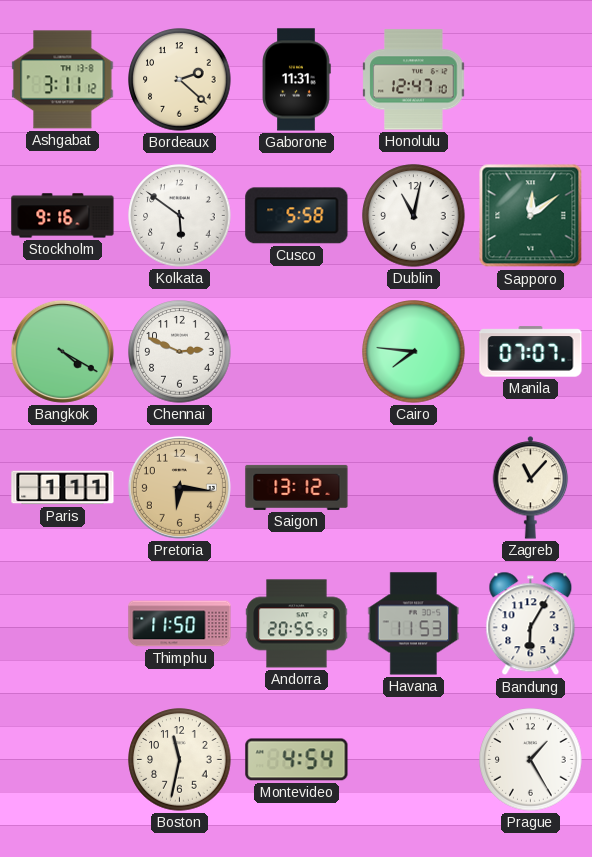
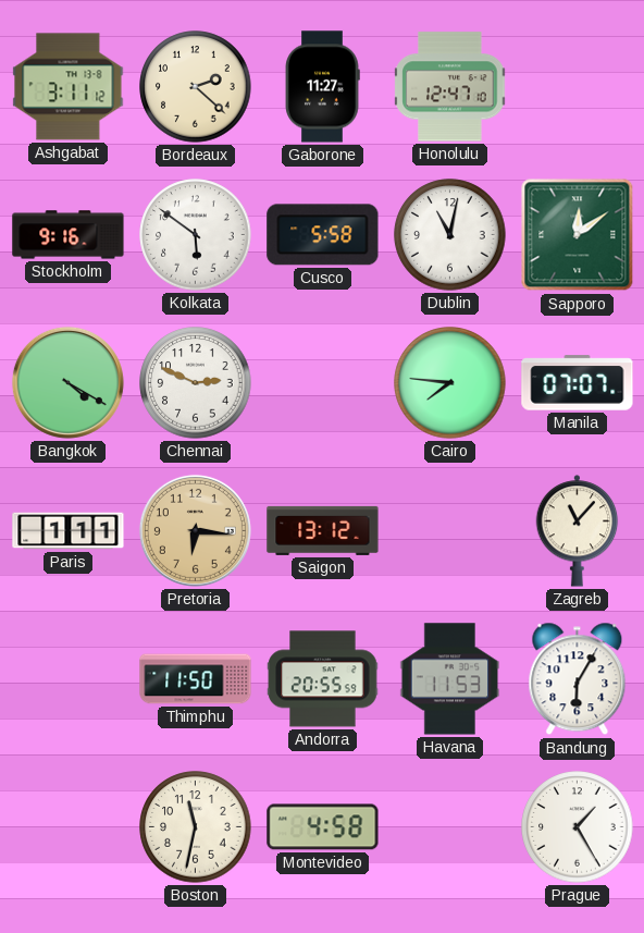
Gaborone: 11:31 -> 11:27
Montevideo: 4:54 -> 4:58
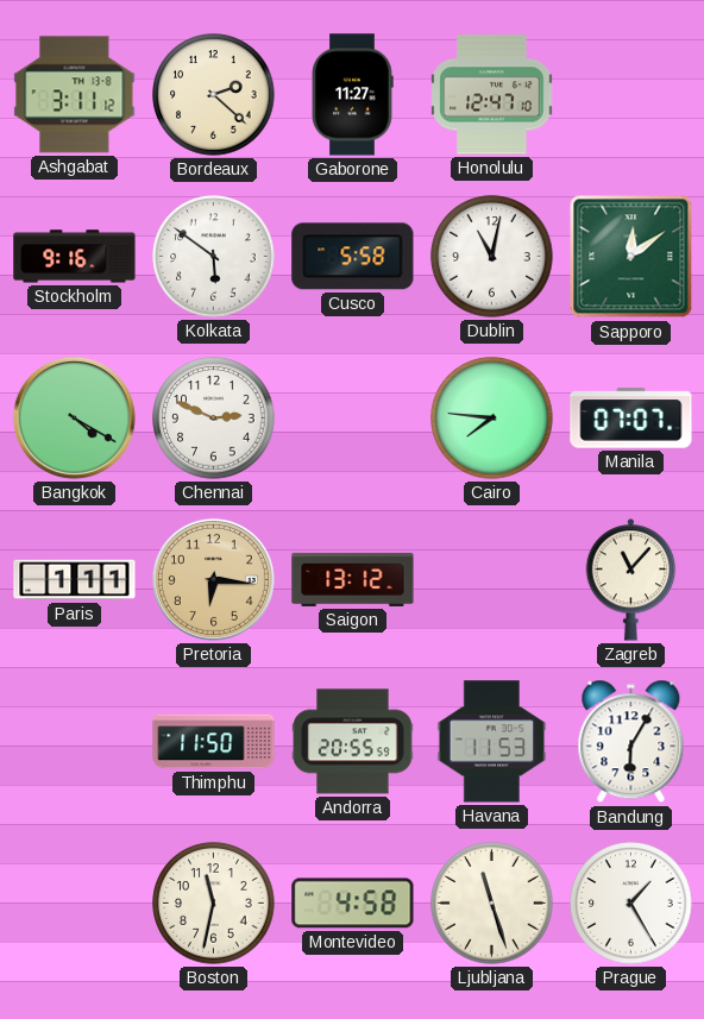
Ljubljana: none -> 11:27
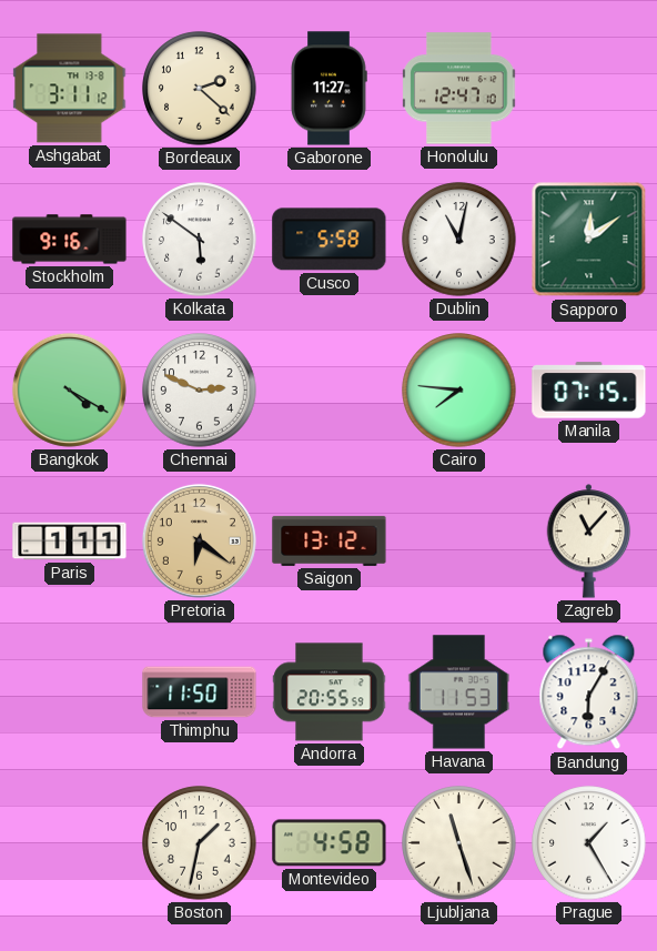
Manila: 07:07 -> 07:15
Pretoria: 6:16 -> 6:21
Boston: 11:32 -> 1:32
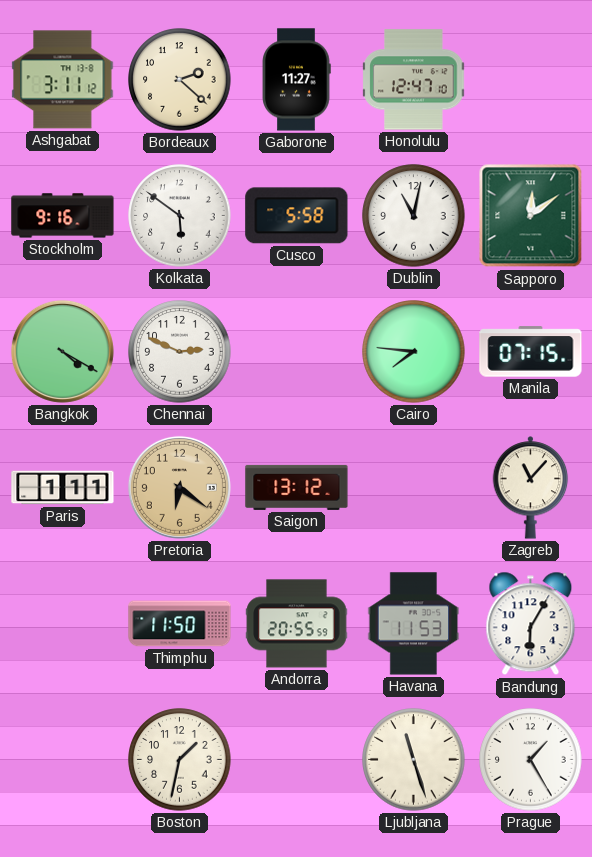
Montevideo: 4:58 -> none
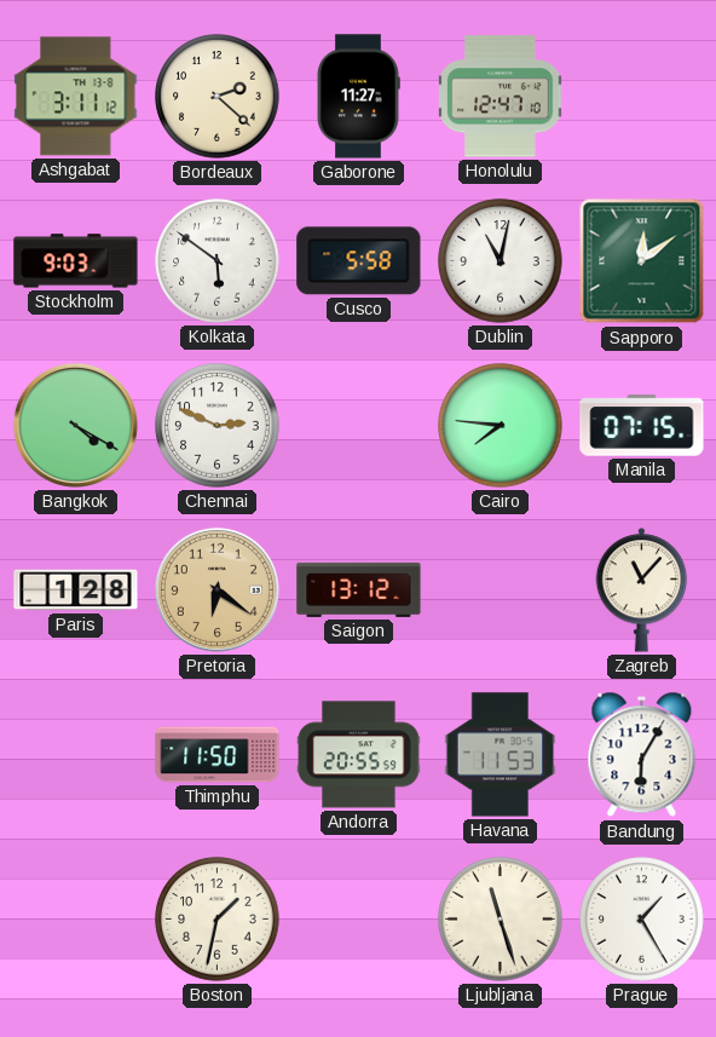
Stockholm: 9:16 -> 9:03
Paris: 1:11 -> 1:28
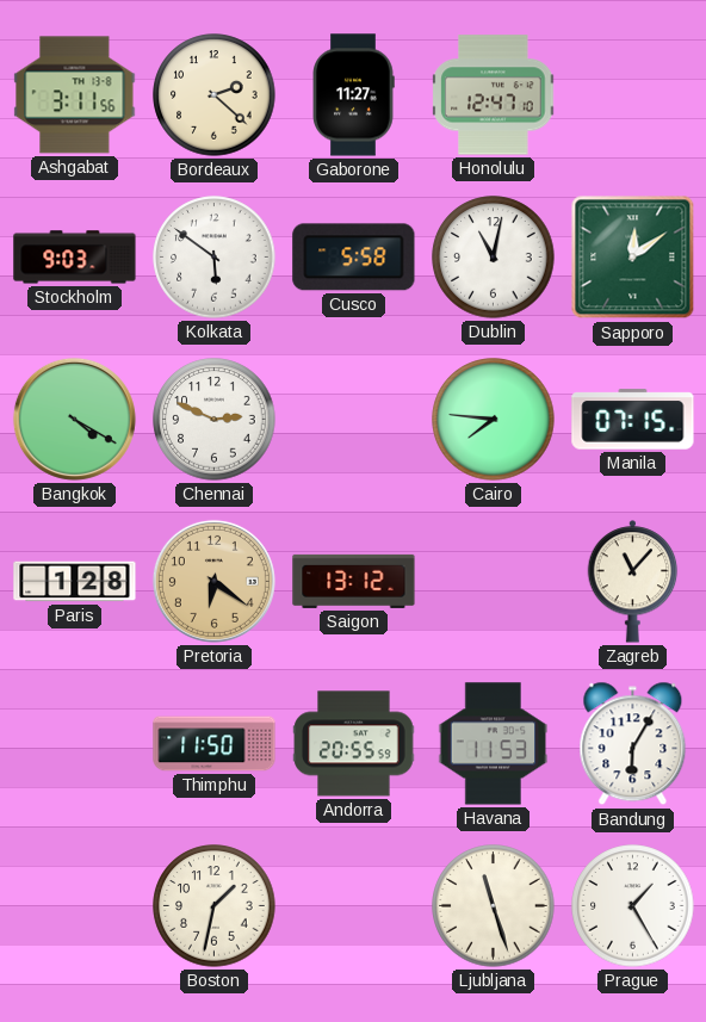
Ashgabat: 3:11:12 -> 3:11:56
